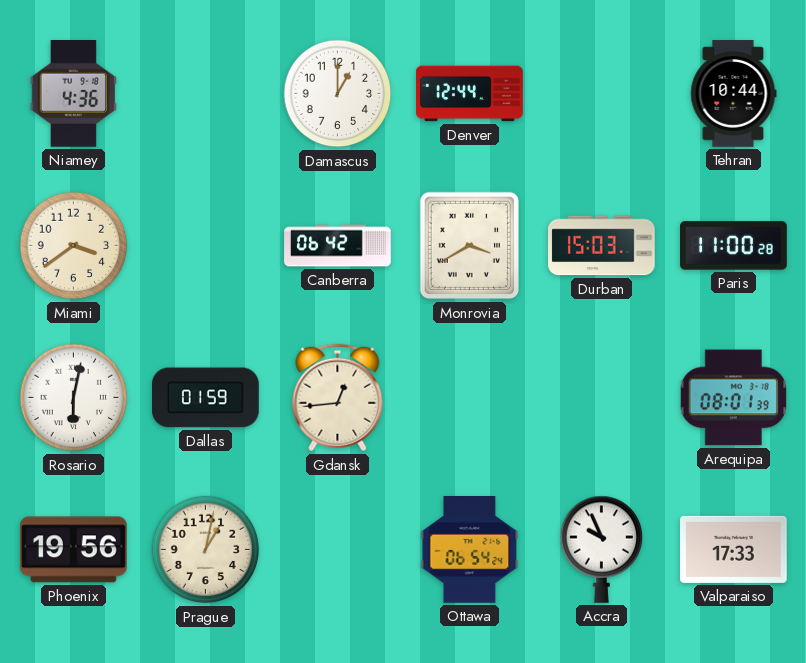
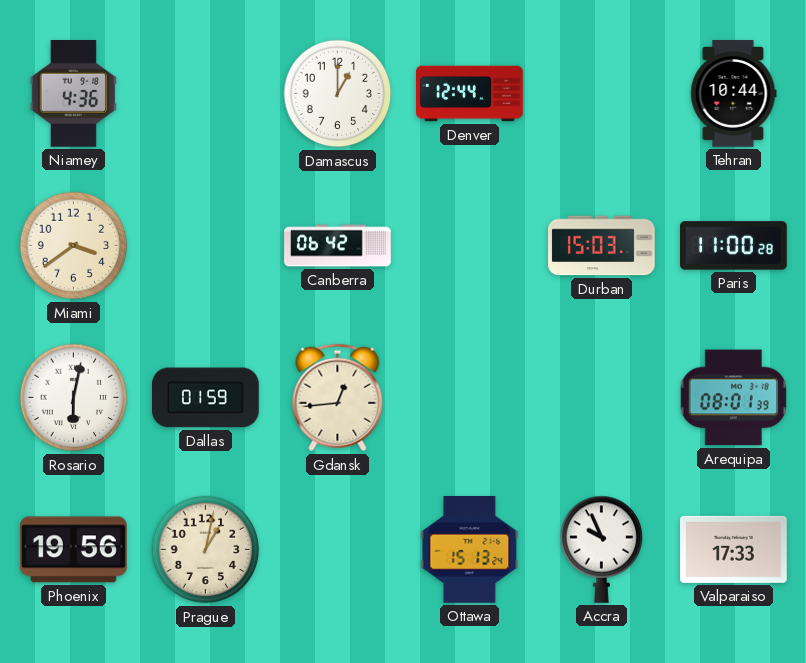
Monrovia: 3:40 -> none
Ottawa: 06:54 -> 15:13
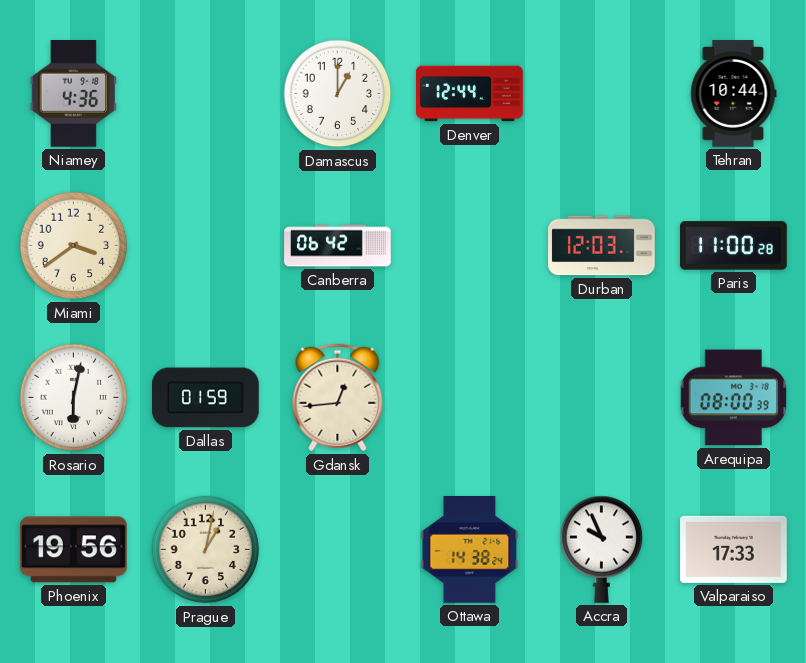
Durban: 15:03 -> 12:03
Arequipa: 08:01 -> 08:00
Ottawa: 15:13 -> 14:38
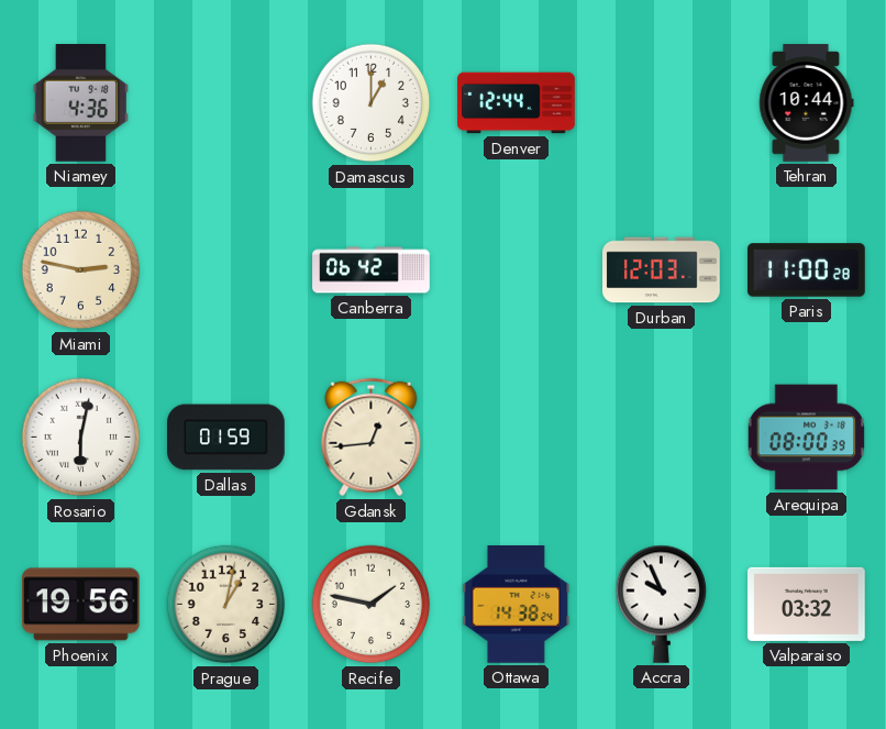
Miami: 3:39 -> 2:47
Recife: none -> 1:47
Valparaiso: 17:33 -> 03:32
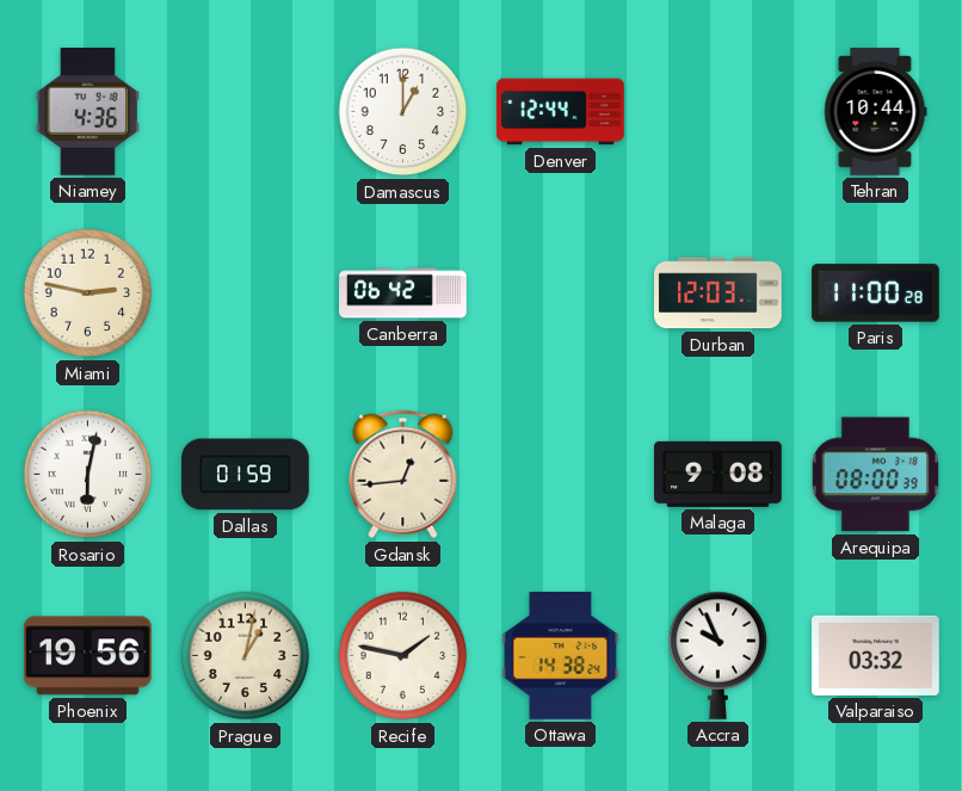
Malaga: none -> 9:08
